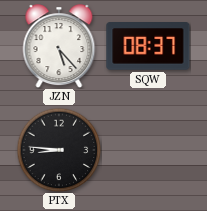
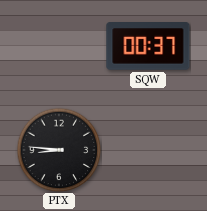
JZN: 5:23 -> none
SQW: 08:37 -> 00:37
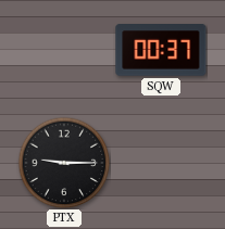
PTX: 8:46 -> 9:15
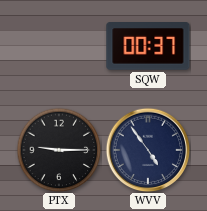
WVV: none -> 4:54
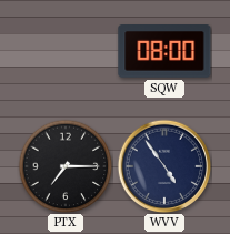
SQW: 00:37 -> 08:00
PTX: 9:15 -> 7:15
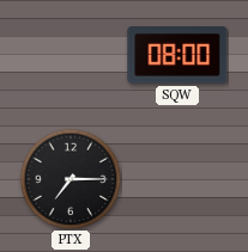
WVV: 4:54 -> none
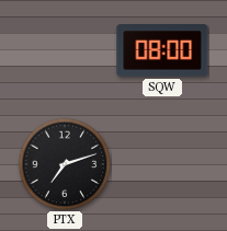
PTX: 7:15 -> 7:12
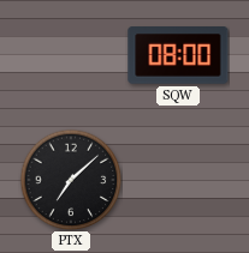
PTX: 7:12 -> 7:08
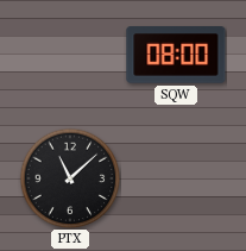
PTX: 7:08 -> 11:08
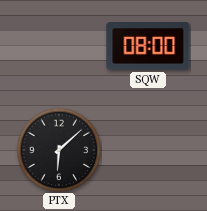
PTX: 11:08 -> 6:08
